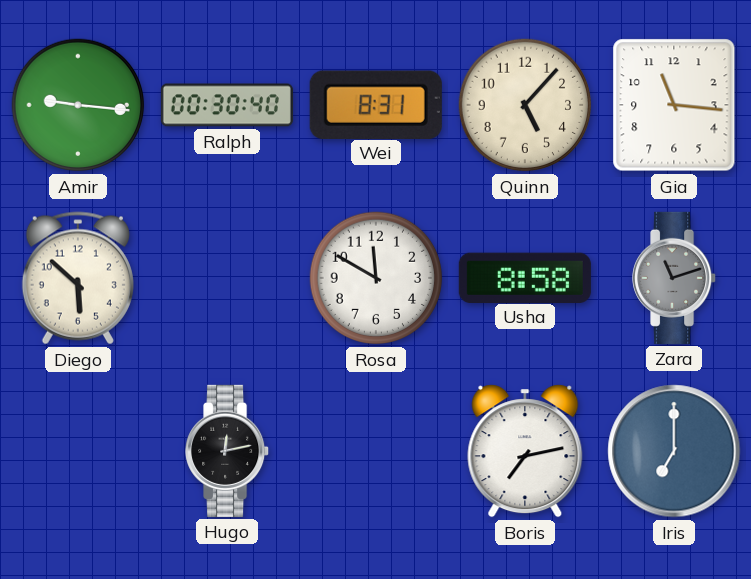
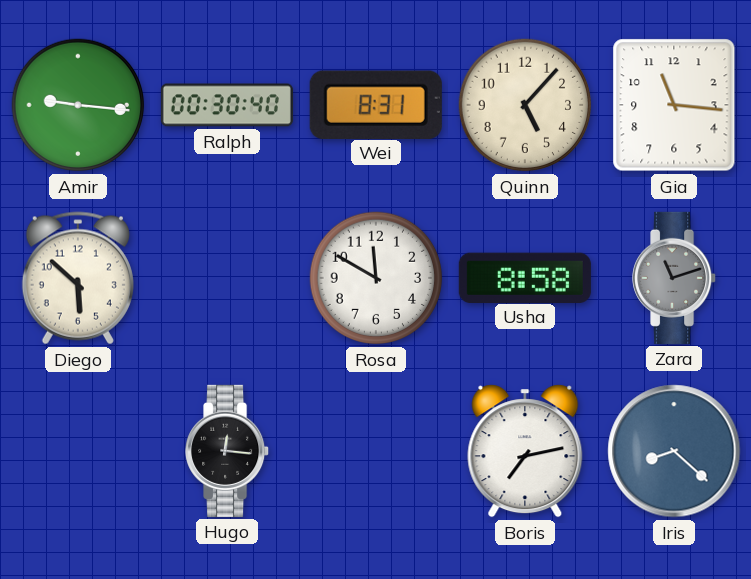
Hugo: 12:13 -> 12:16
Iris: 7:00 -> 8:22
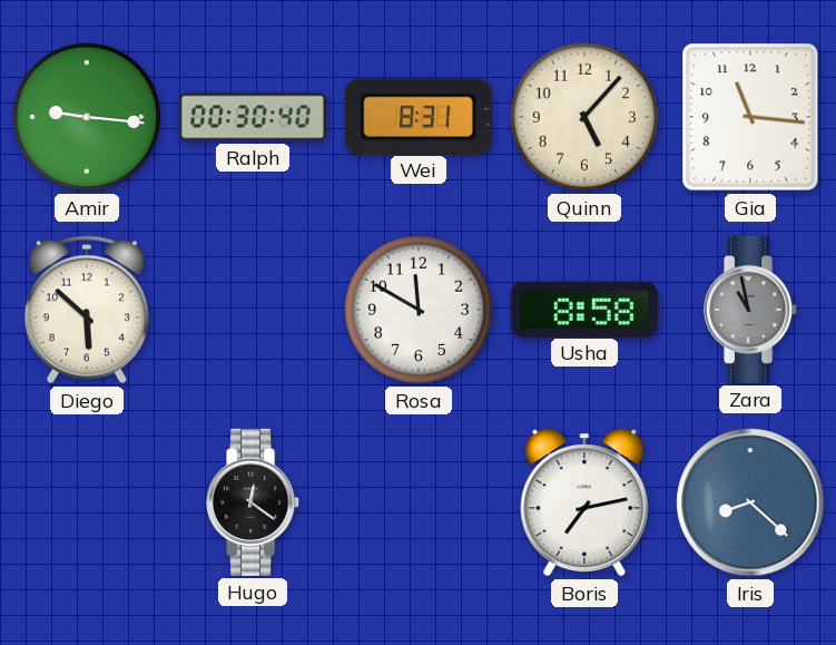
Zara: 11:12 -> 10:58
Hugo: 12:16 -> 12:21
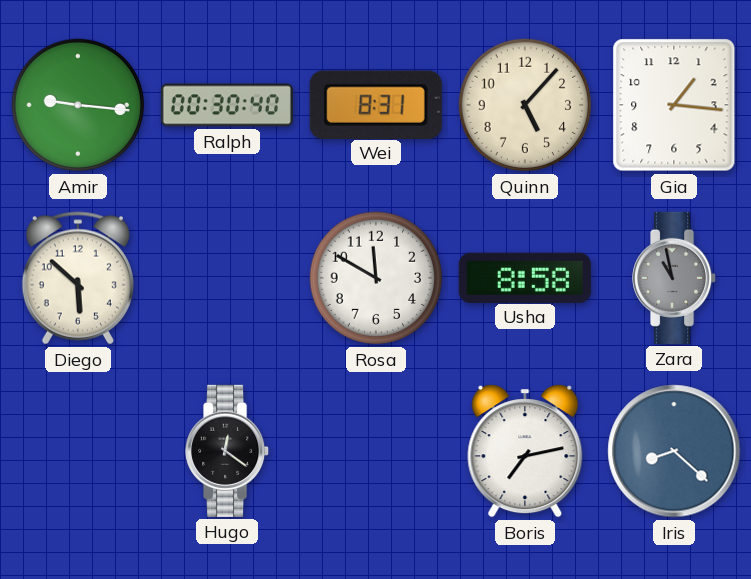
Gia: 11:16 -> 1:16
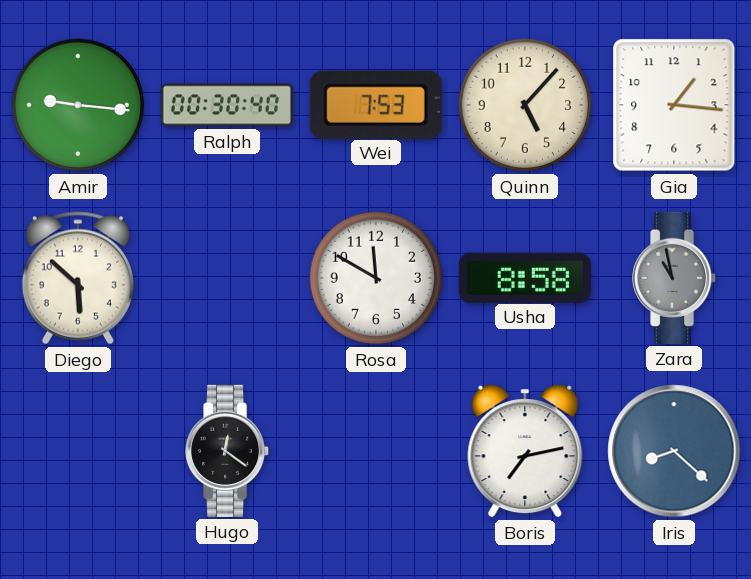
Wei: 8:31 -> 7:53
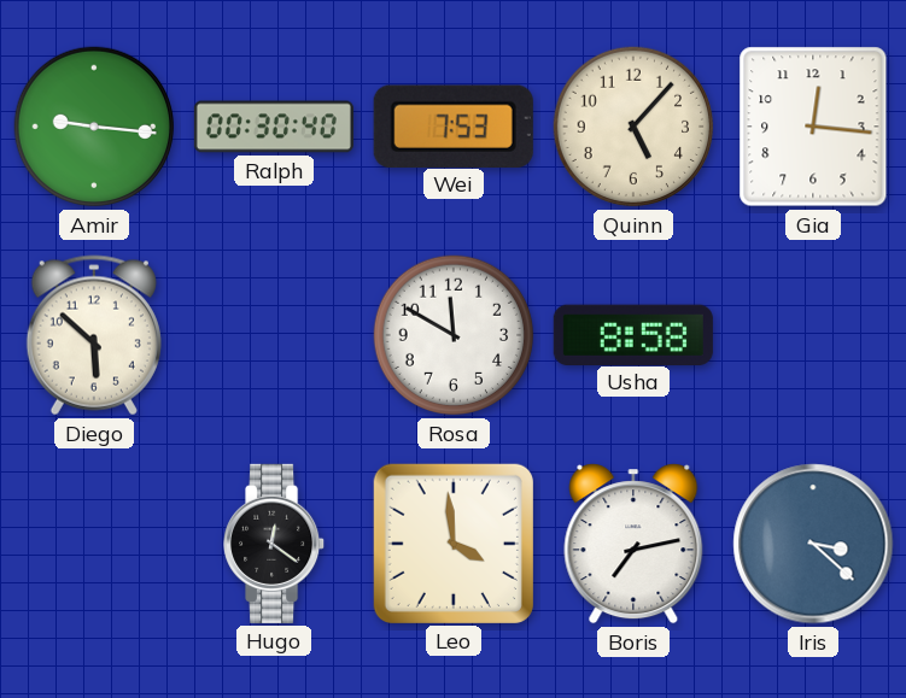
Gia: 1:16 -> 12:16
Zara: 10:58 -> none
Leo: none -> 3:59
Iris: 8:22 -> 3:22
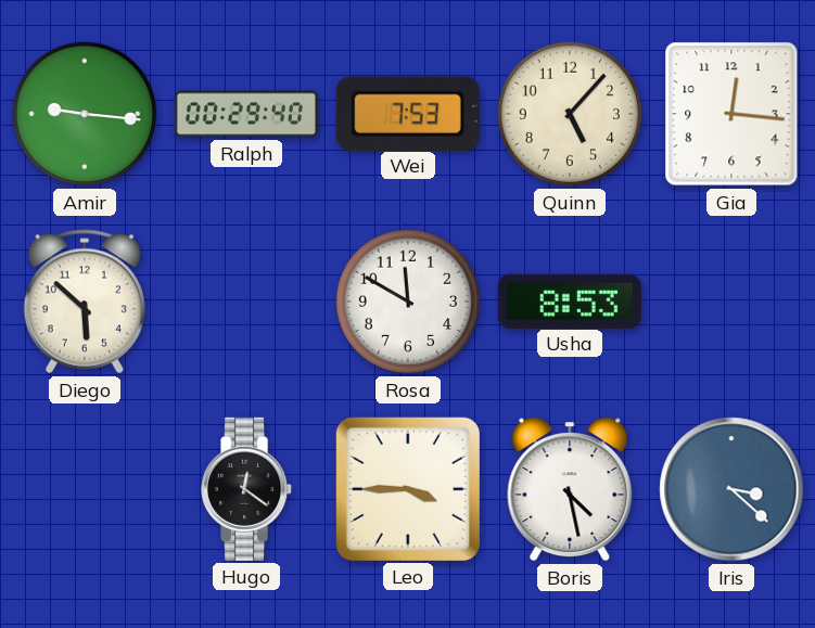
Ralph: 00:30 -> 00:29
Usha: 8:58 -> 8:53
Leo: 3:59 -> 3:45
Boris: 7:13 -> 4:28
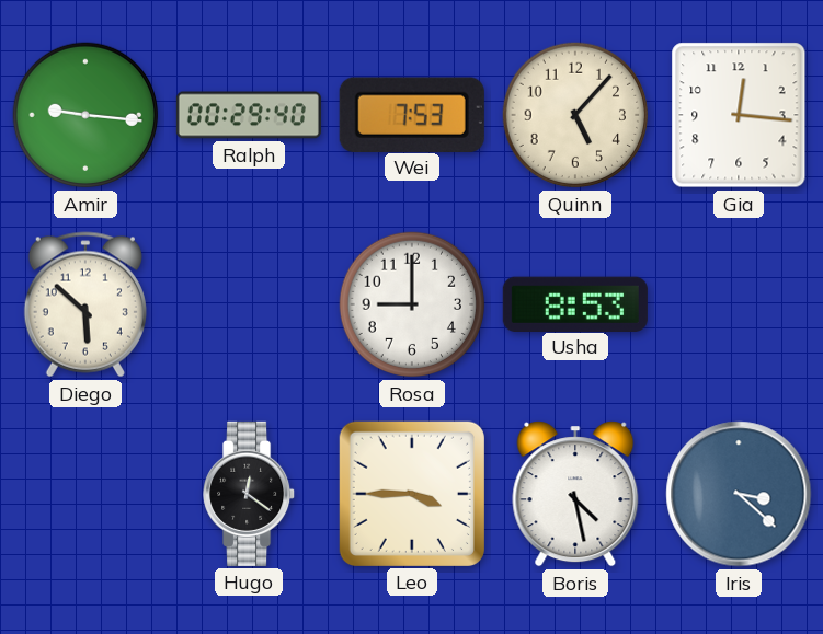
Rosa: 11:50 -> 9:00
